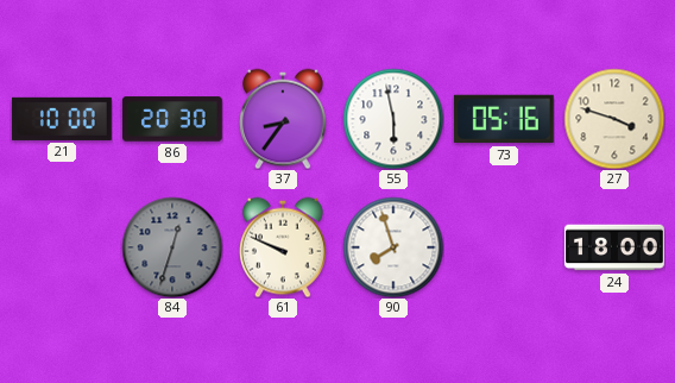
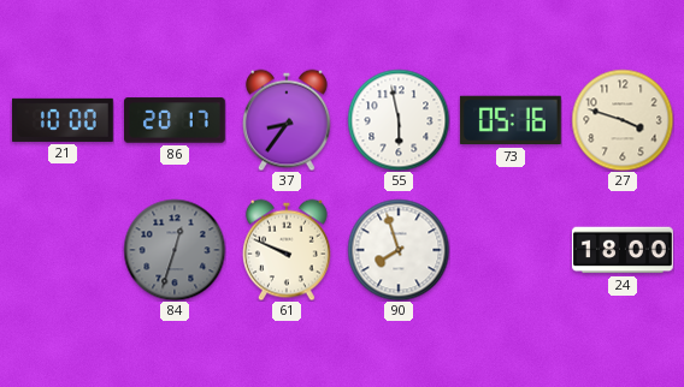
86: 20:30 -> 20:17
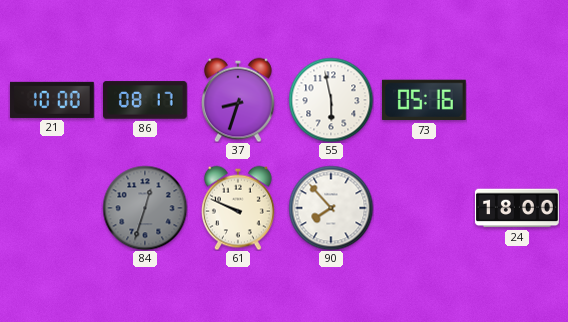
86: 20:17 -> 08:17
37: 8:36 -> 8:33
27: 3:48 -> none
90: 7:57 -> 7:53
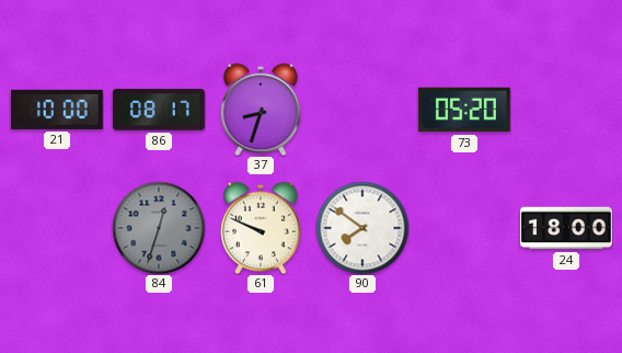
55: 5:58 -> none
73: 05:16 -> 05:20
90: 7:53 -> 7:51
